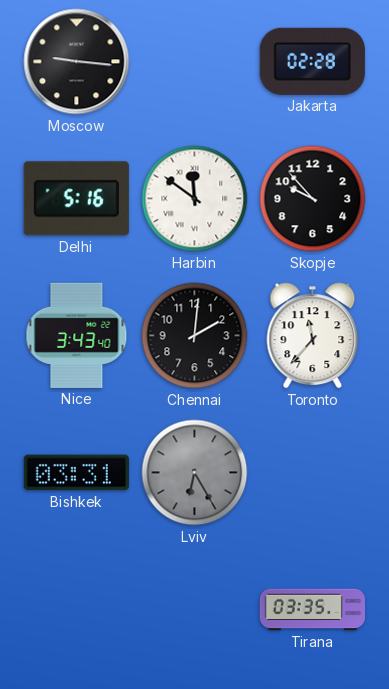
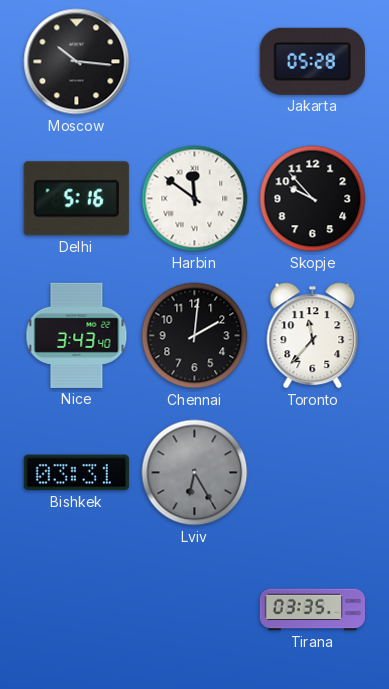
Moscow: 9:16 -> 10:16
Jakarta: 02:28 -> 05:28
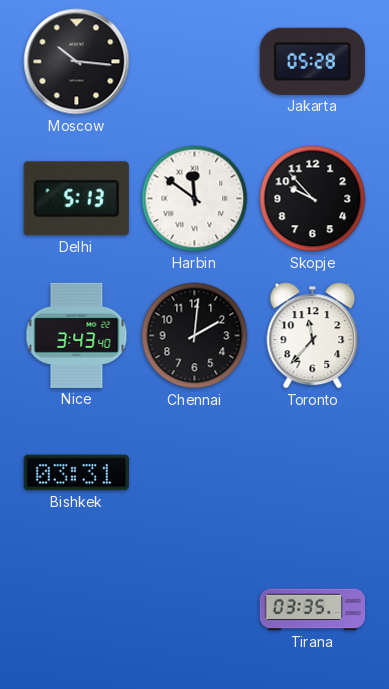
Delhi: 5:16 -> 5:13
Lviv: 6:25 -> none
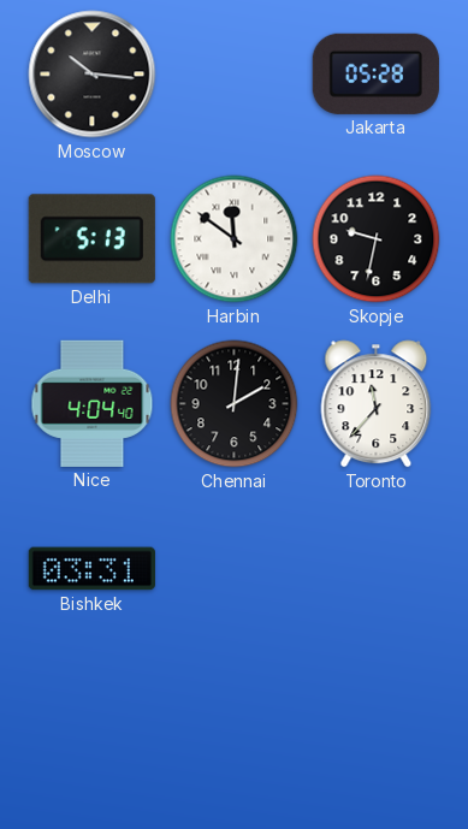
Skopje: 9:53 -> 9:32
Nice: 3:43 -> 4:04
Tirana: 03:35 -> none
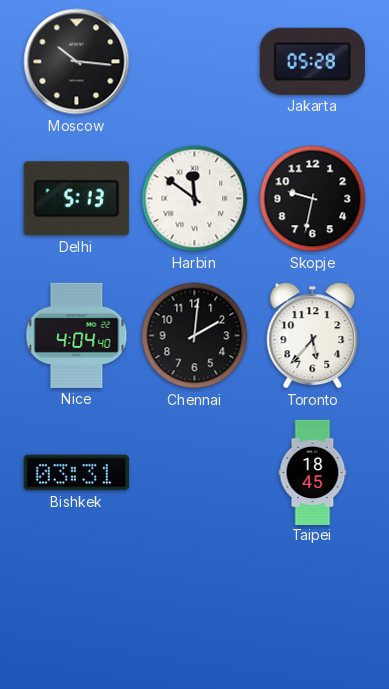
Toronto: 11:37 -> 5:37
Taipei: none -> 18:45
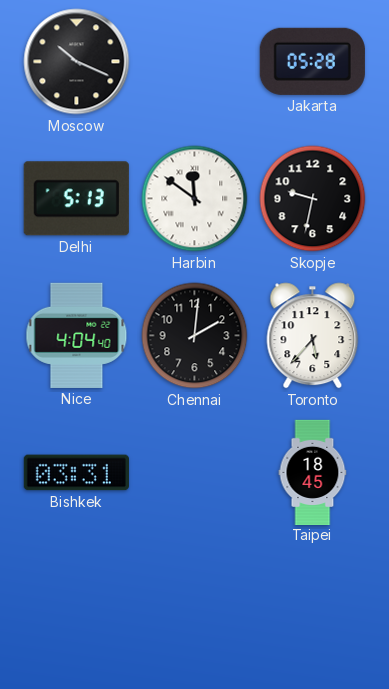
Moscow: 10:16 -> 10:19
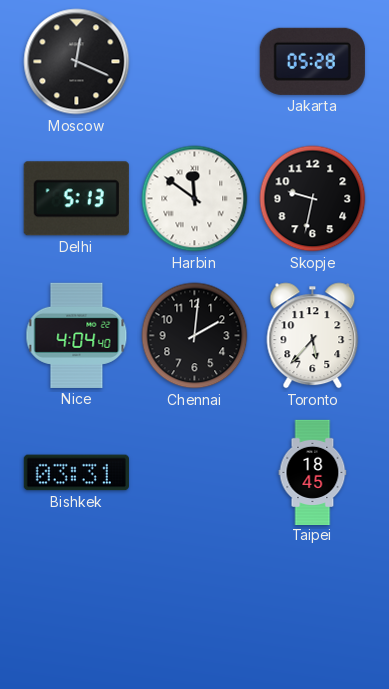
Moscow: 10:19 -> 12:19
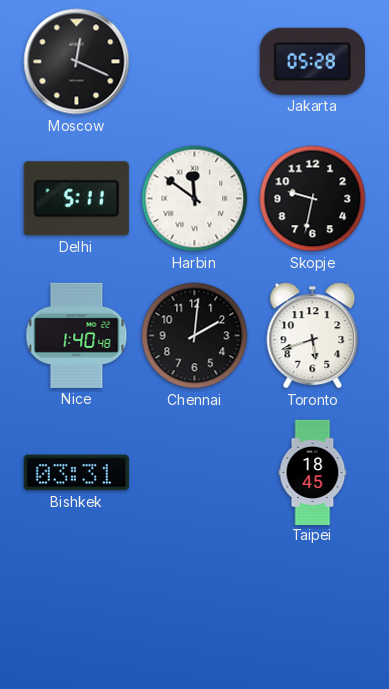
Delhi: 5:13 -> 5:11
Nice: 4:04 -> 1:40
Toronto: 5:37 -> 5:42
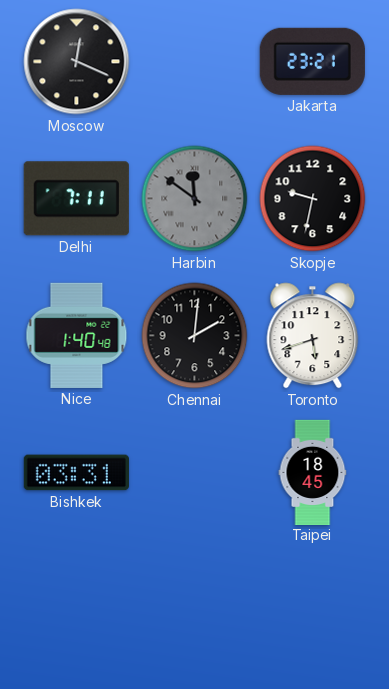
Jakarta: 05:28 -> 23:21
Delhi: 5:11 -> 7:11
Harbin dial: white -> grey
